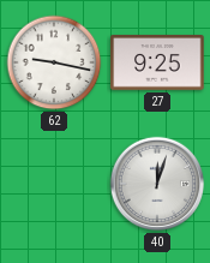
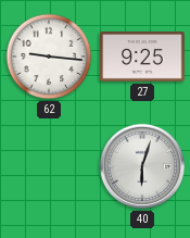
62: 9:17 -> 9:16
40: 12:03 -> 6:03
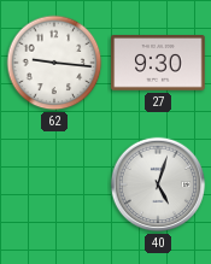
27: 9:25 -> 9:30
40: 6:03 -> 5:03
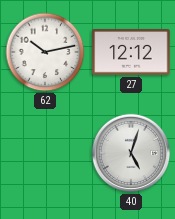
62: 9:16 -> 10:13
27: 9:30 -> 12:12
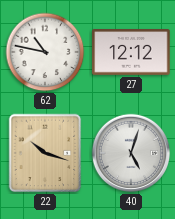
62: 10:13 -> 10:47
22: none -> 10:18
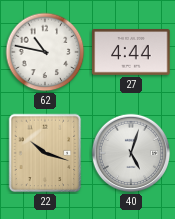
27: 12:12 -> 4:44
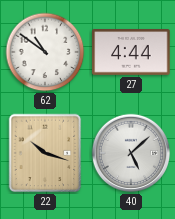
62: 10:47 -> 10:51
40: 5:03 -> 5:08
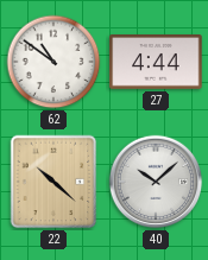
22: 10:18 -> 10:22
40: 5:08 -> 10:08
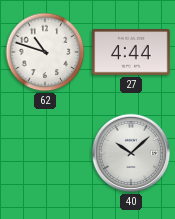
62: 10:51 -> 10:48
22: 10:22 -> none
